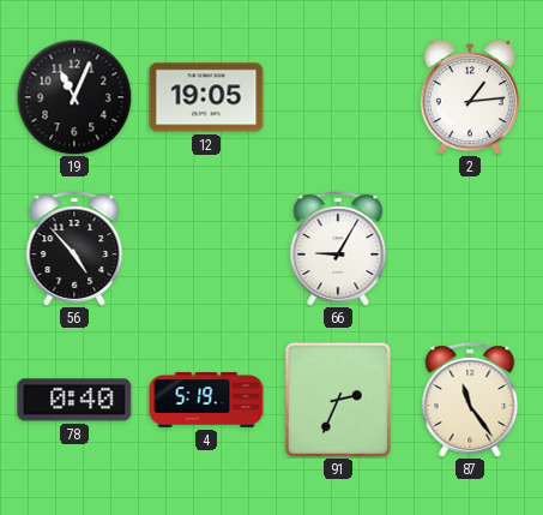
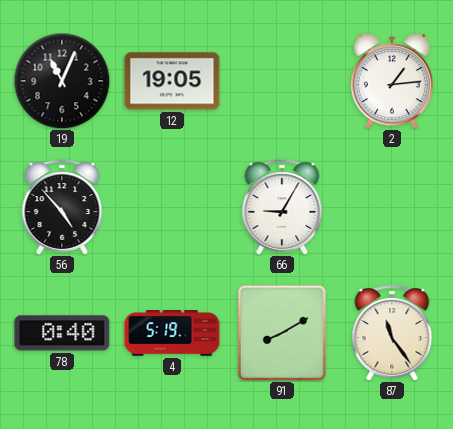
91: 2:34 -> 8:10
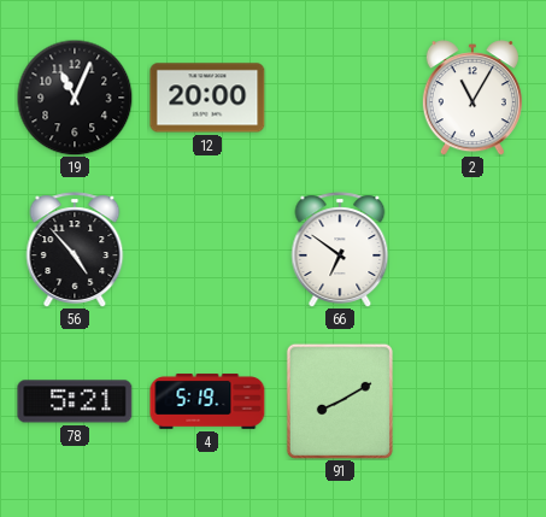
12: 19:05 -> 20:00
2: 1:14 -> 11:05
66: 9:05 -> 6:51
78: 0:40 -> 5:21
87: 11:24 -> none
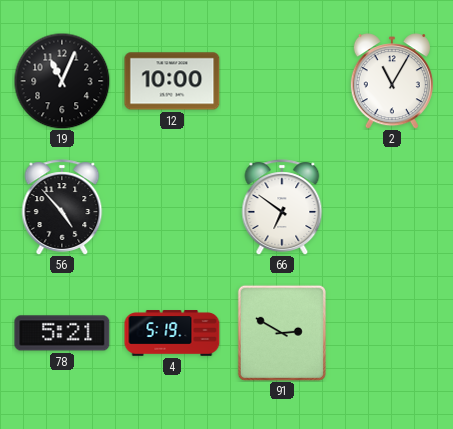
12: 20:00 -> 10:00
91: 8:10 -> 2:50
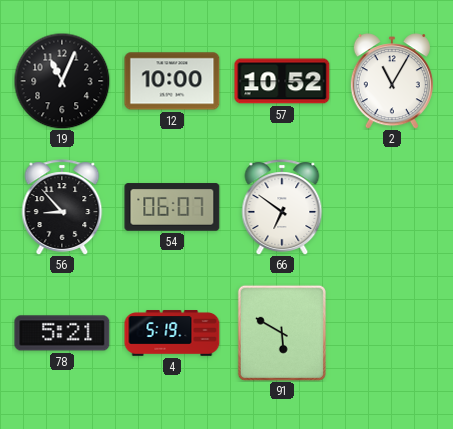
57: none -> 10:52
56: 4:53 -> 8:53
54: none -> 06:07
91: 2:50 -> 5:50
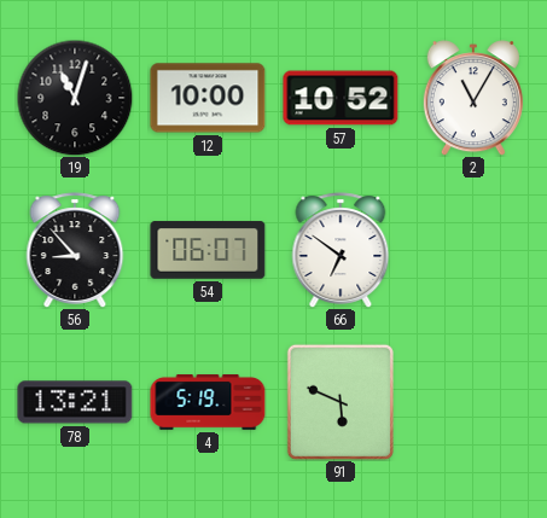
19: 11:04 -> 11:03
78: 5:21 -> 13:21
91: 5:50 -> 5:49
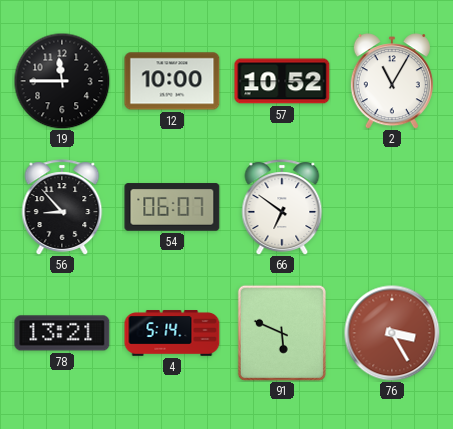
19: 11:03 -> 11:45
4: 5:19 -> 5:14
76: none -> 3:25
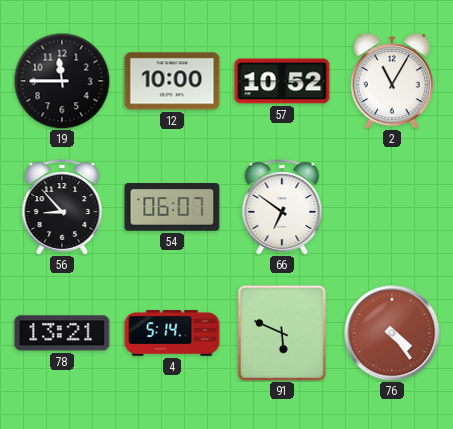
76: 3:25 -> 4:24
